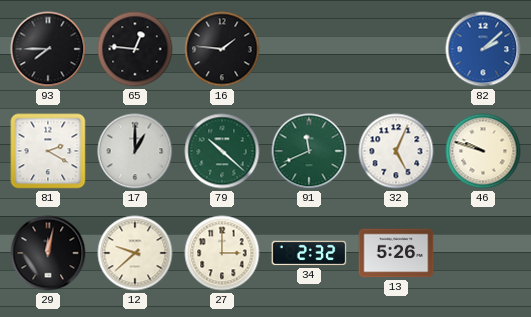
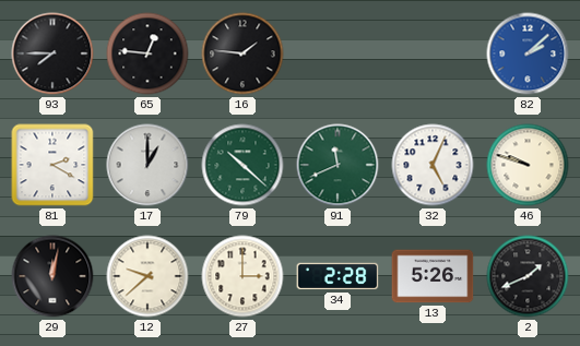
34: 2:32 -> 2:28
2: none -> 1:41
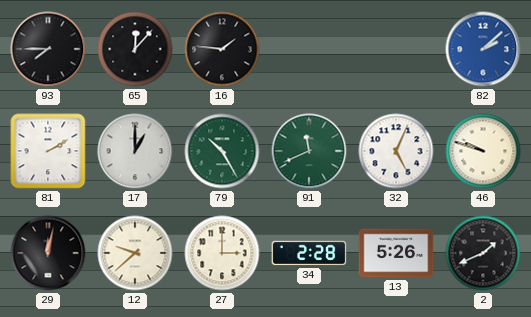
65: 12:46 -> 12:07
81: 2:20 -> 2:10
79: 10:22 -> 10:25
